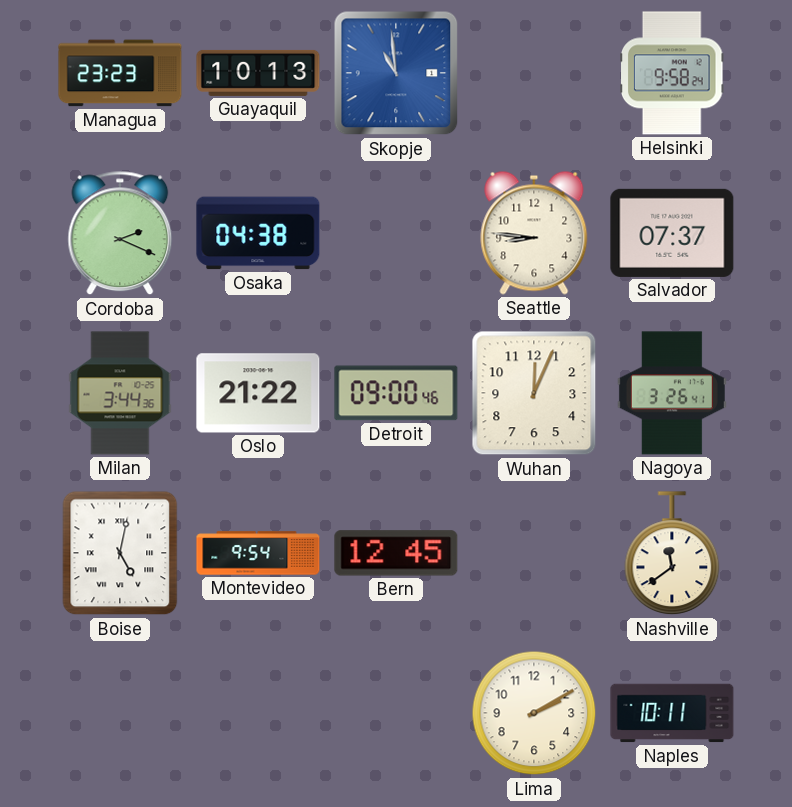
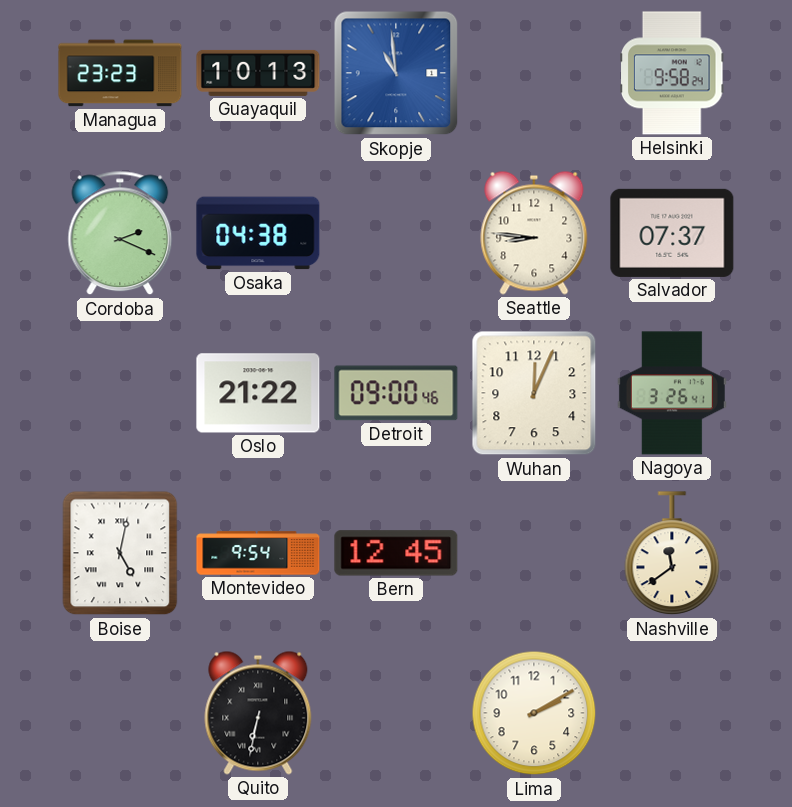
Milan: 3:44 -> none
Quito: none -> 6:32
Naples: 10:11 -> none
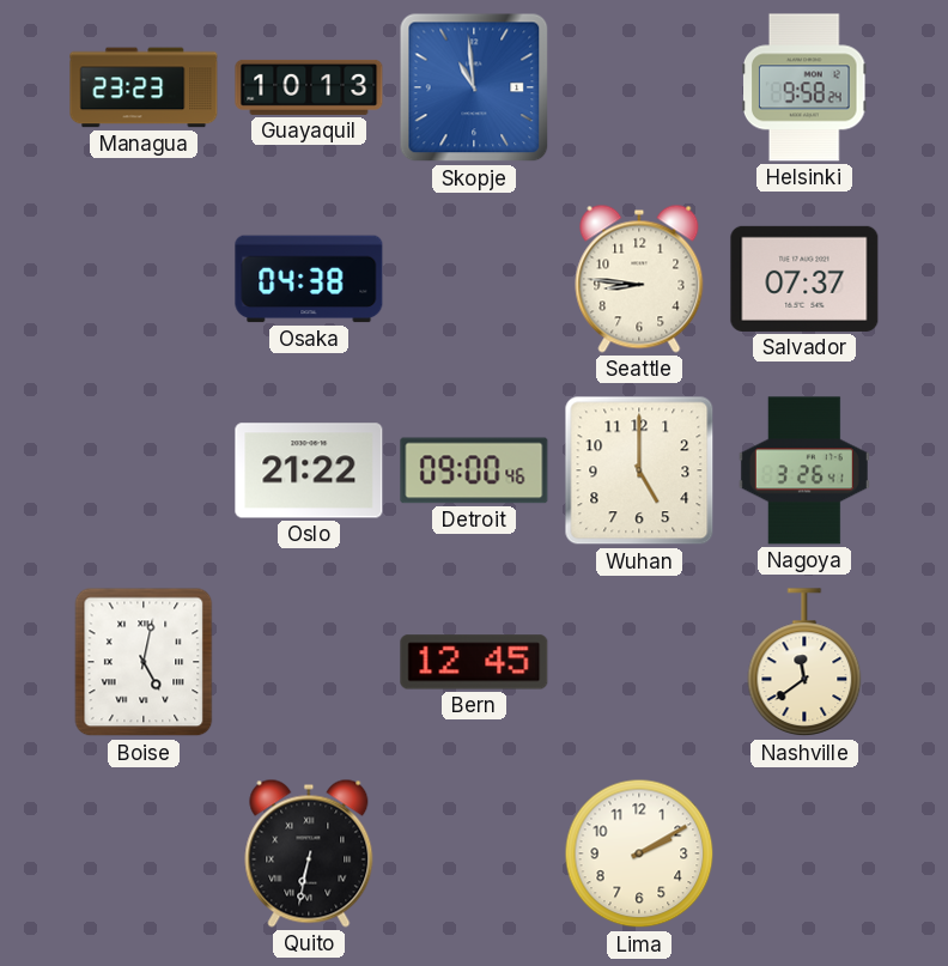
Cordoba: 2:19 -> none
Wuhan: 12:04 -> 5:00
Montevideo: 9:54 -> none
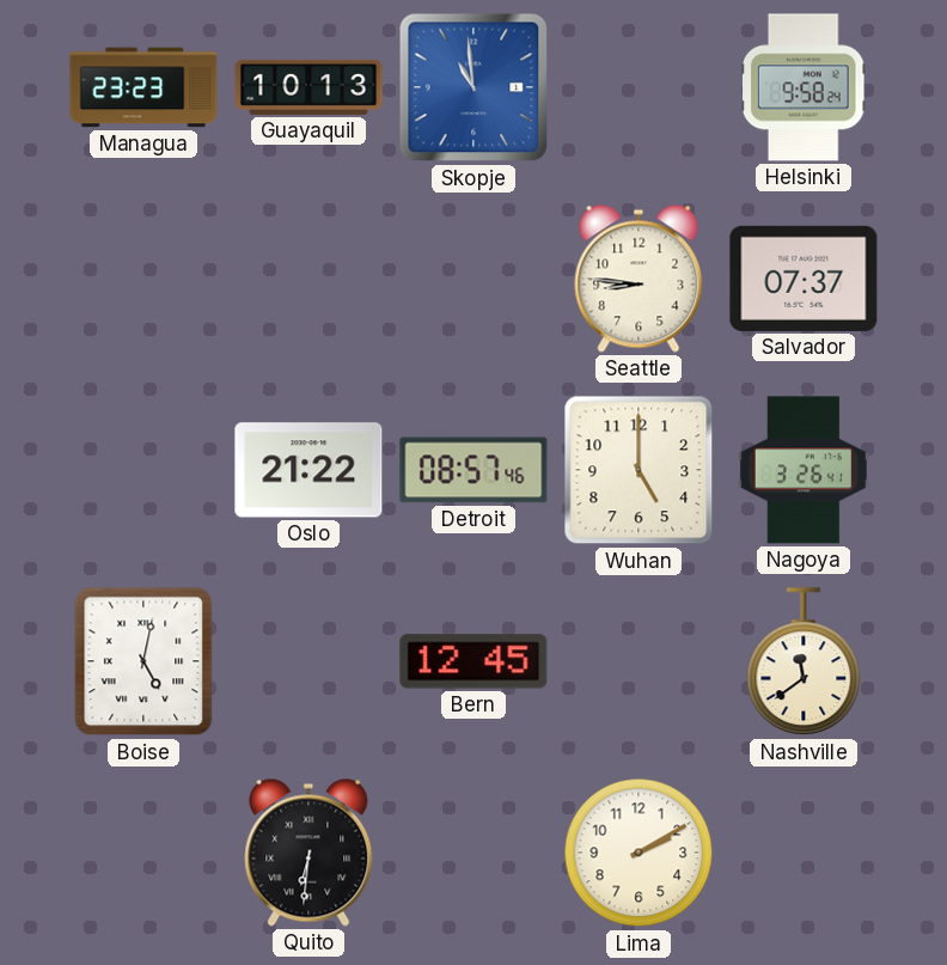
Osaka: 04:38 -> none
Detroit: 09:00 -> 08:57
Quito: 6:32 -> 6:31
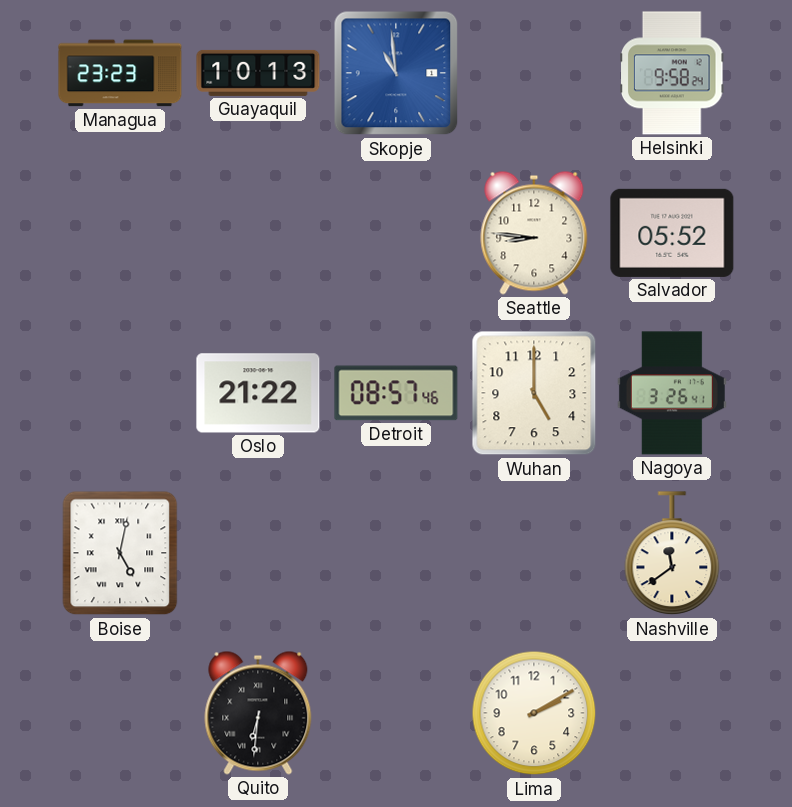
Salvador: 07:37 -> 05:52
Bern: 12:45 -> none
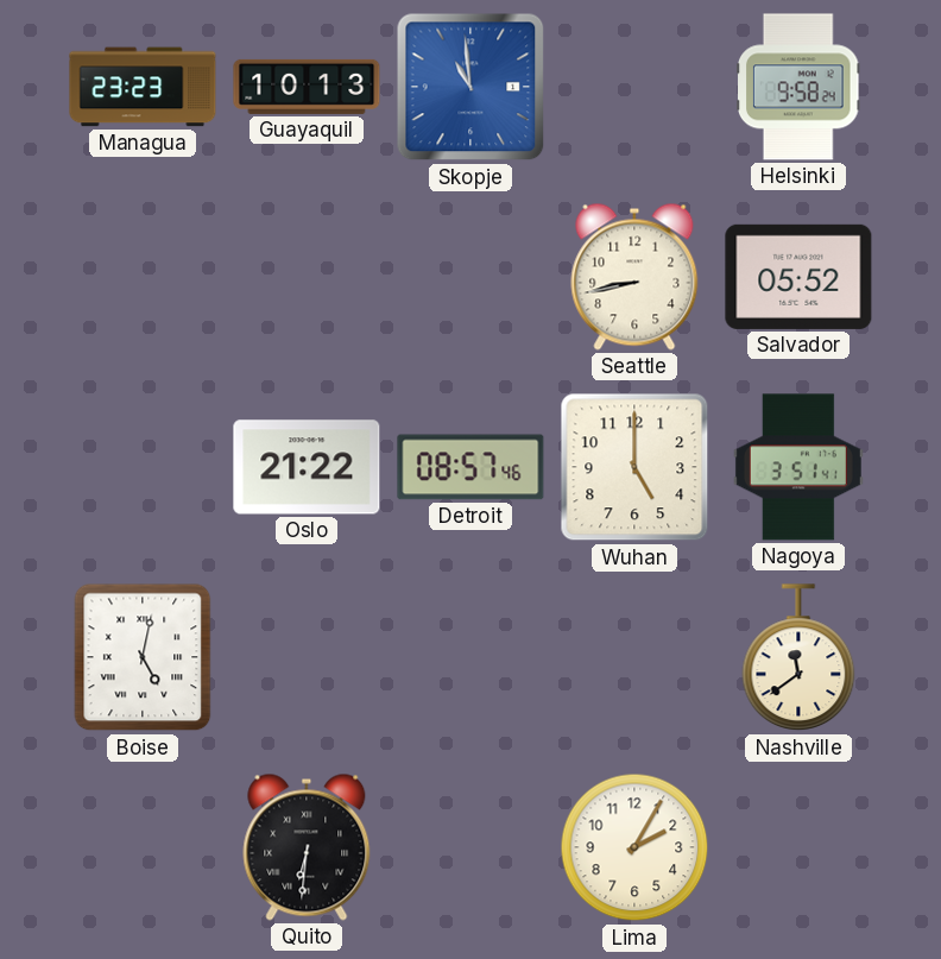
Seattle: 8:46 -> 8:43
Nagoya: 3:26 -> 3:51
Lima: 2:10 -> 2:05
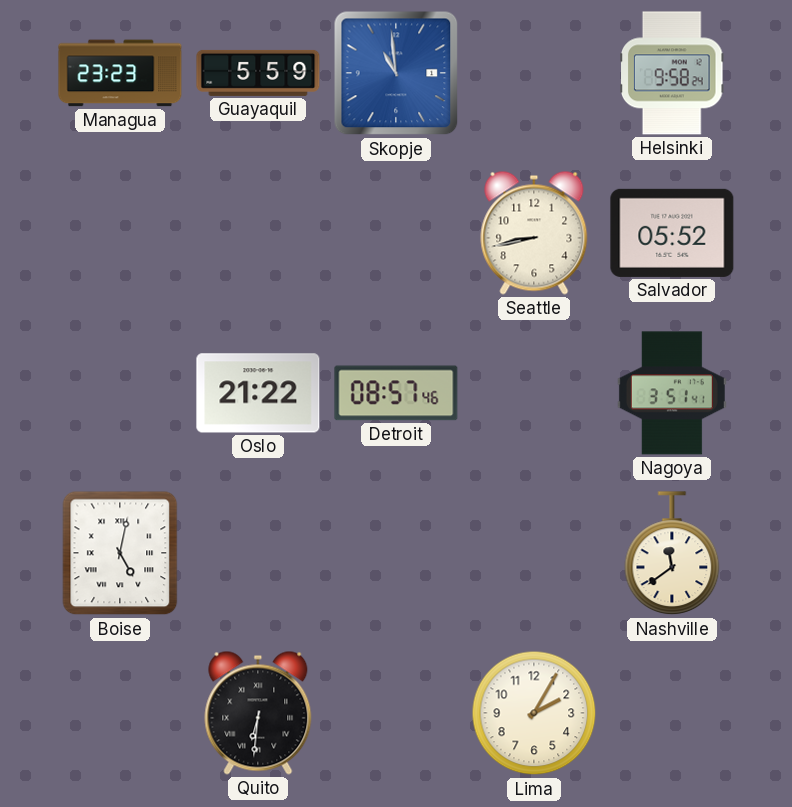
Guayaquil: 10:13 -> 5:59
Wuhan: 5:00 -> none
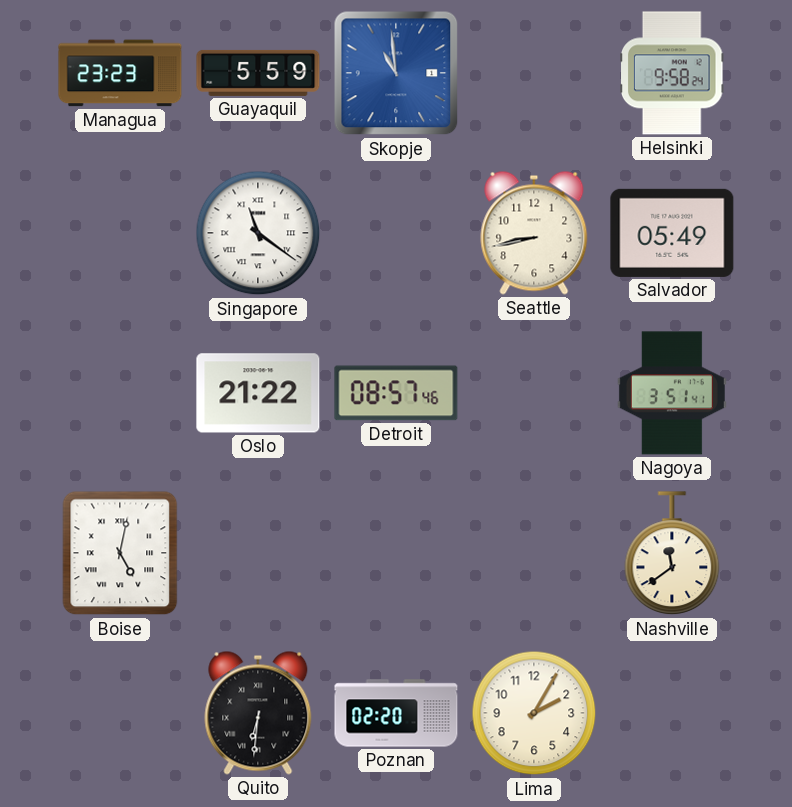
Singapore: none -> 11:21
Salvador: 05:52 -> 05:49
Poznan: none -> 02:20
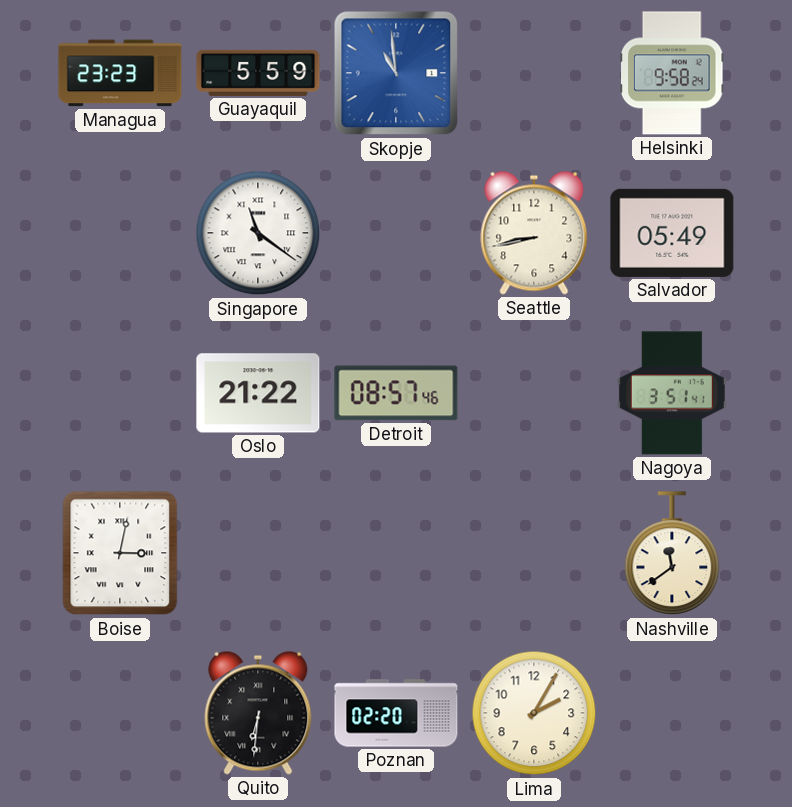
Boise: 5:02 -> 3:02
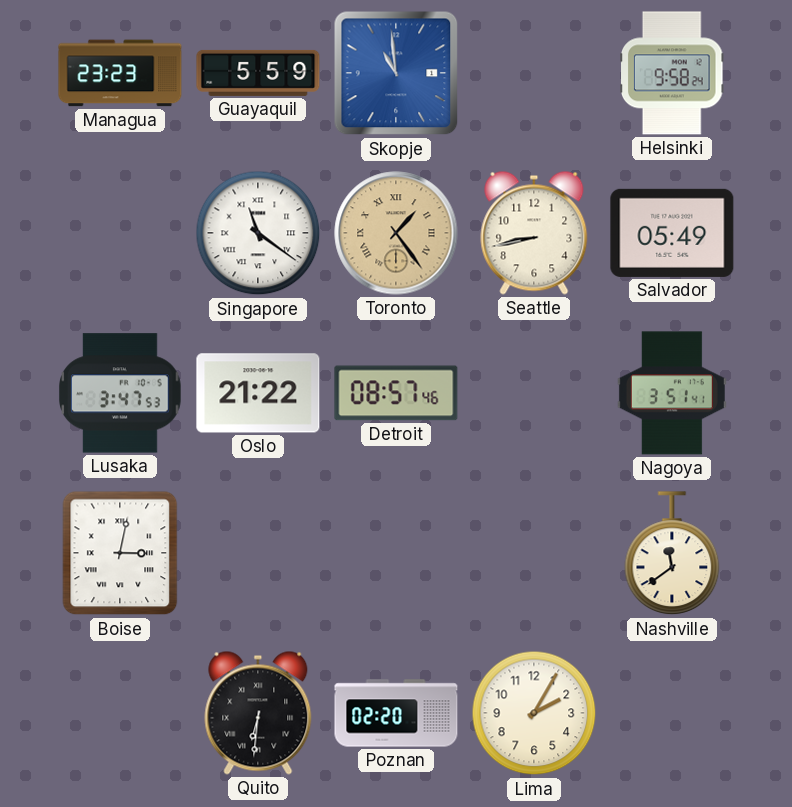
Toronto: none -> 1:24
Lusaka: none -> 3:47
